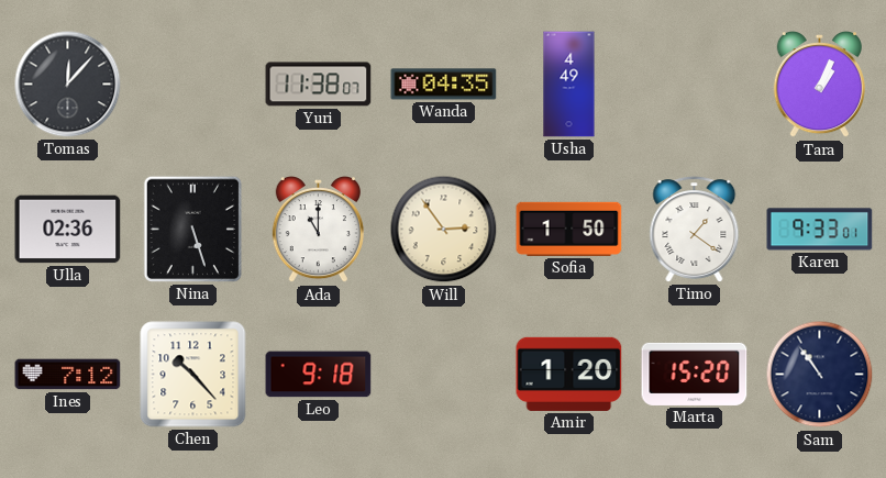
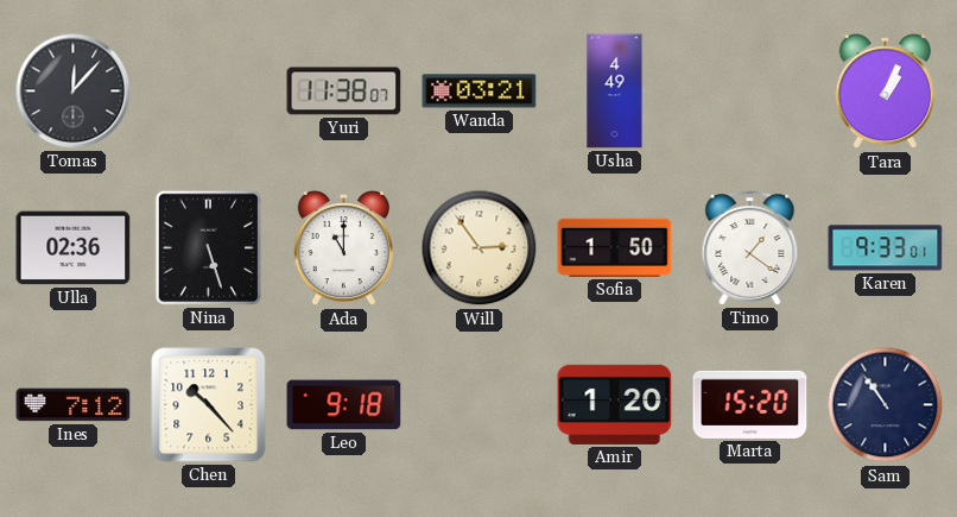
Wanda: 04:35 -> 03:21
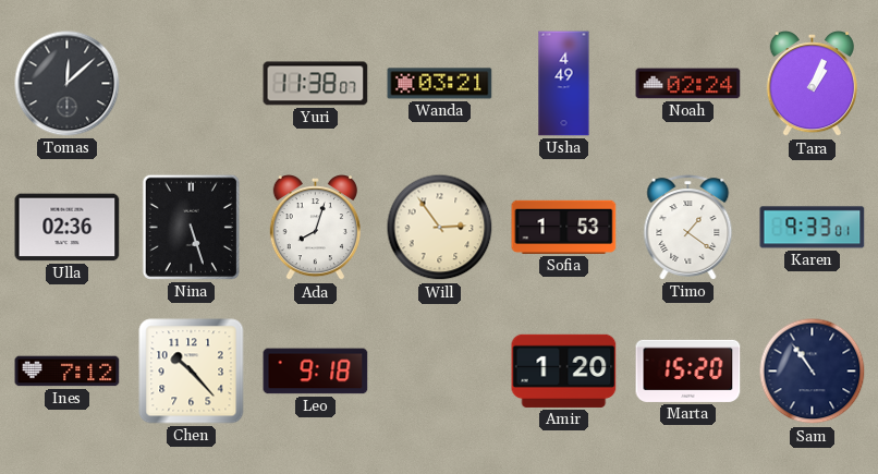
Tomas: 12:07 -> 12:08
Noah: none -> 02:24
Ada: 11:00 -> 8:03
Sofia: 1:50 -> 1:53
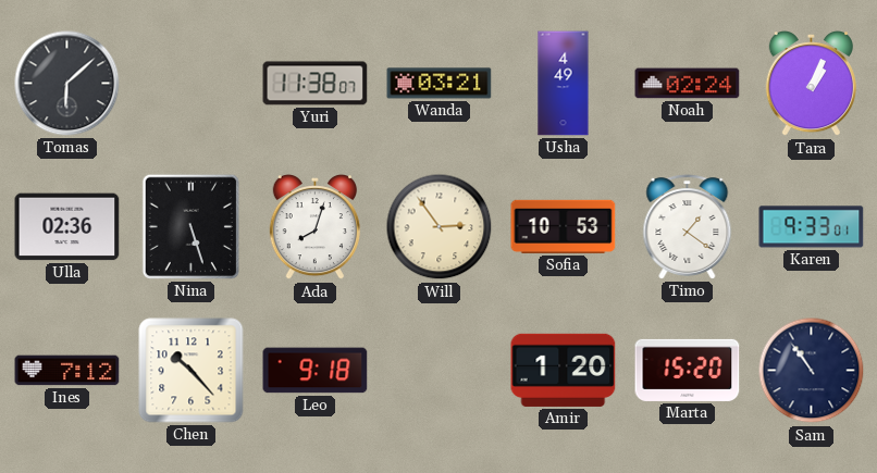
Tomas: 12:08 -> 6:08
Sofia: 1:53 -> 10:53
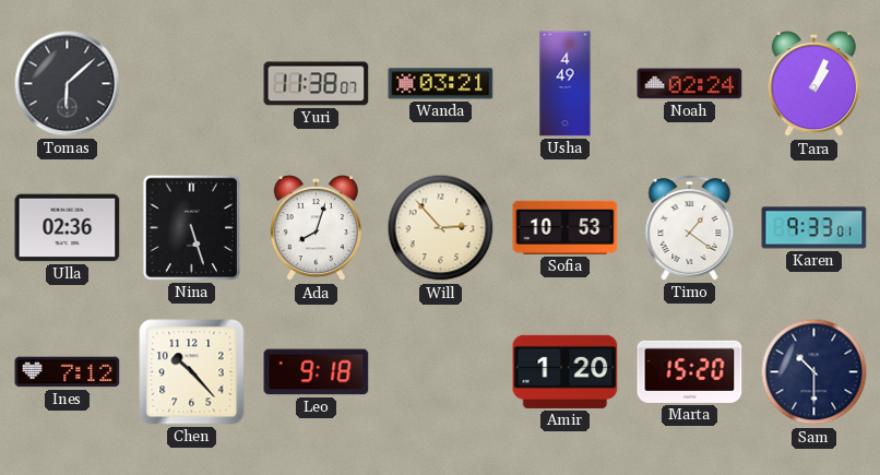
Will: 2:54 -> 2:53
Sam: 10:54 -> 10:30
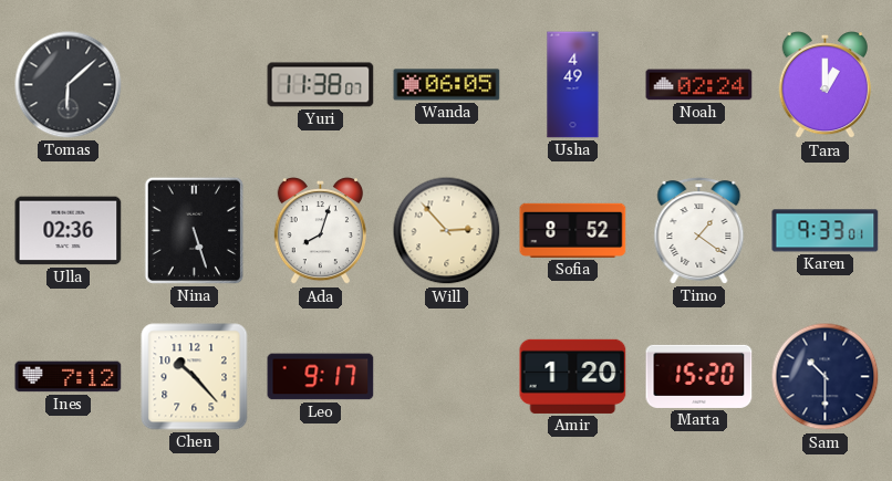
Wanda: 03:21 -> 06:05
Tara: 1:04 -> 1:00
Sofia: 10:53 -> 8:52
Leo: 9:18 -> 9:17
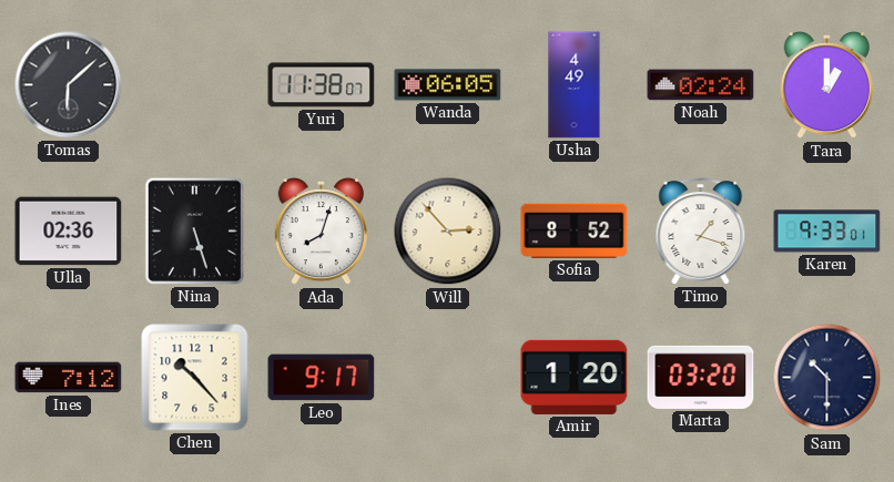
Timo: 1:21 -> 1:18
Marta: 15:20 -> 03:20
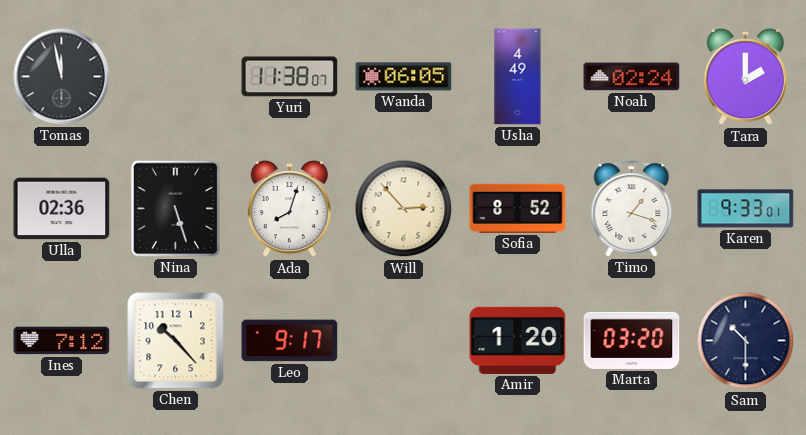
Tomas: 6:08 -> 11:58
Tara: 1:00 -> 2:00
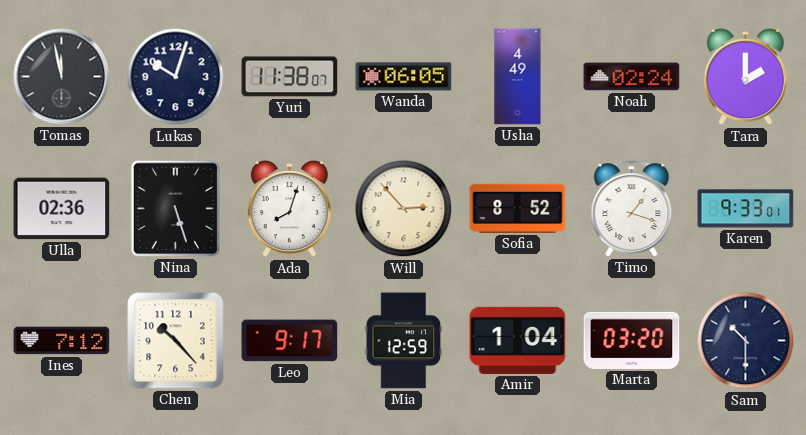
Lukas: none -> 10:03
Mia: none -> 12:59
Amir: 1:20 -> 1:04
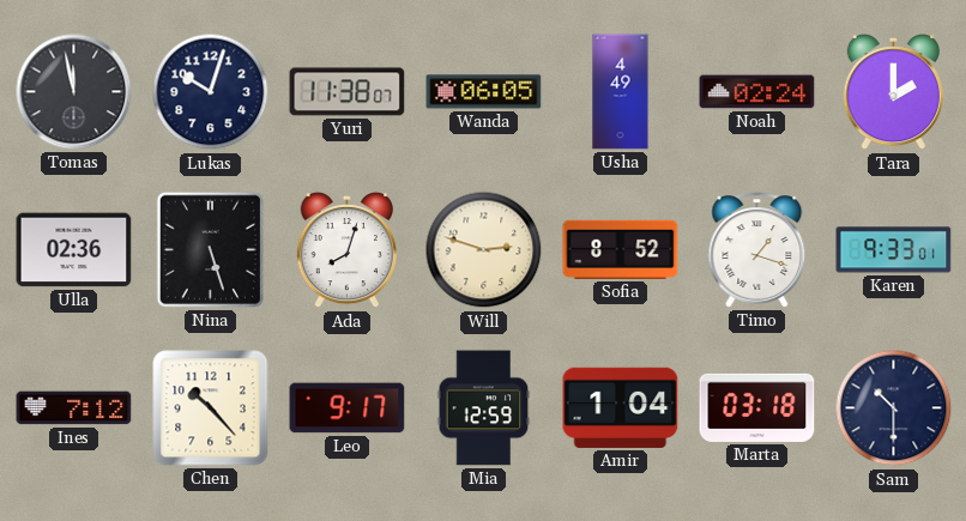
Will: 2:53 -> 2:48
Marta: 03:20 -> 03:18
